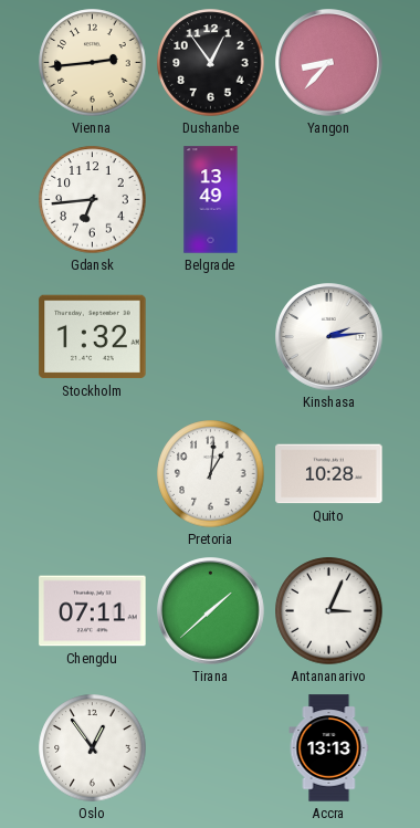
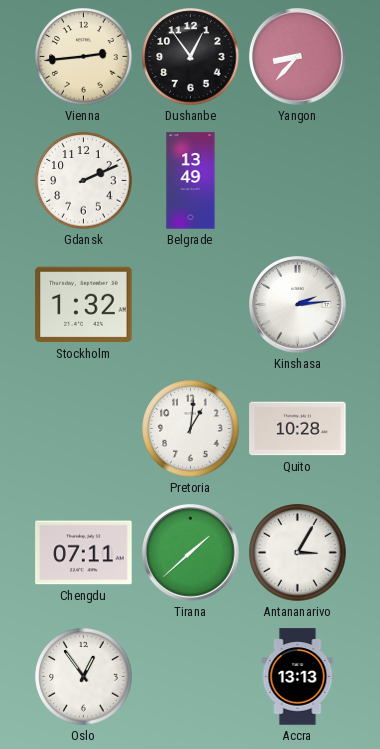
Gdansk: 6:44 -> 2:11
Antananarivo: 3:04 -> 3:05
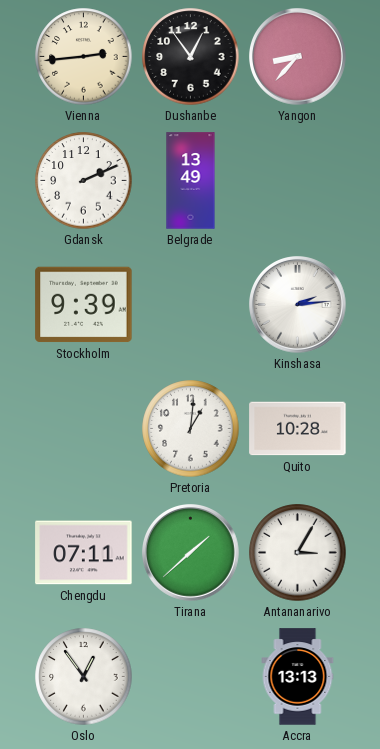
Stockholm: 1:32 -> 9:39
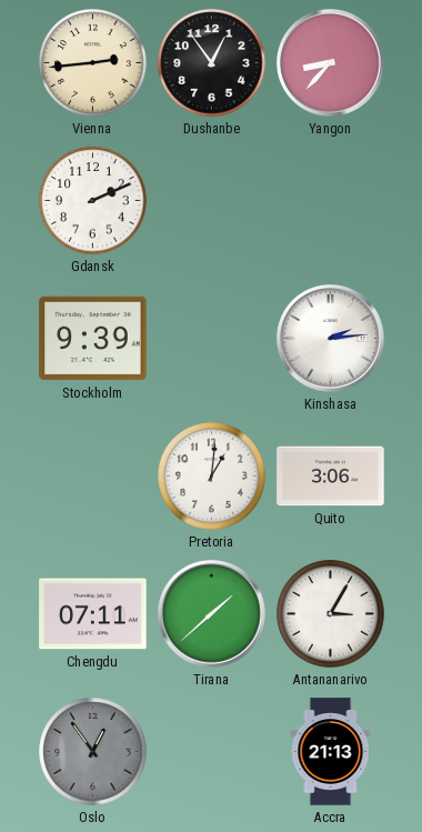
Belgrade: 13:49 -> none
Quito: 10:28 -> 3:06
Oslo dial: white -> grey
Accra: 13:13 -> 21:13
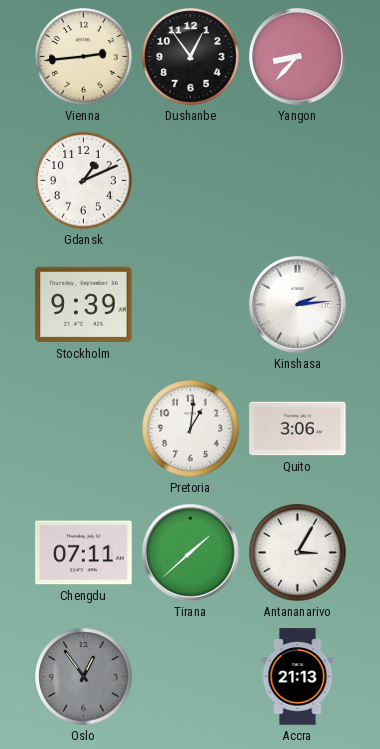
Gdansk: 2:11 -> 1:11
